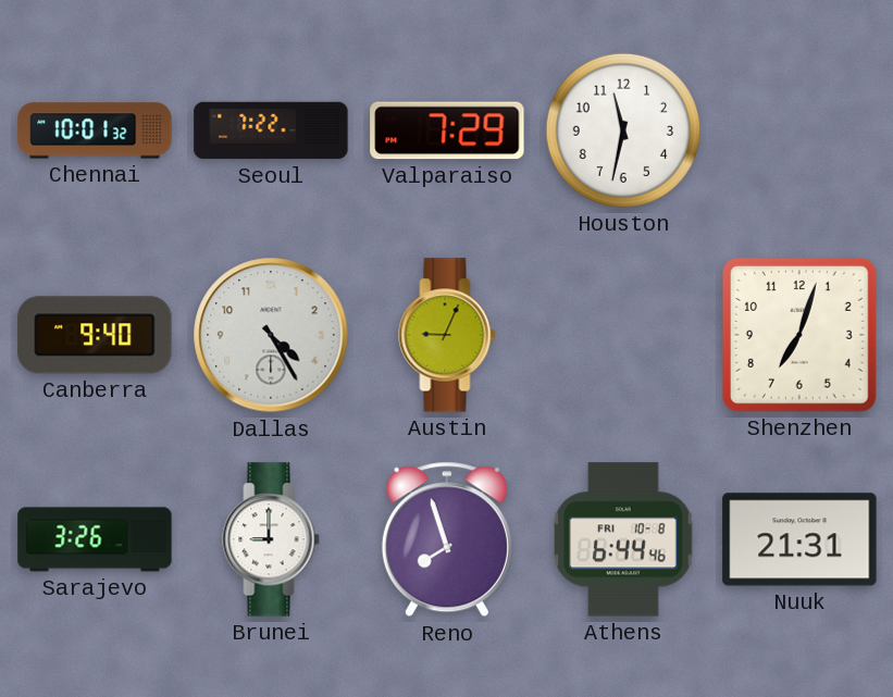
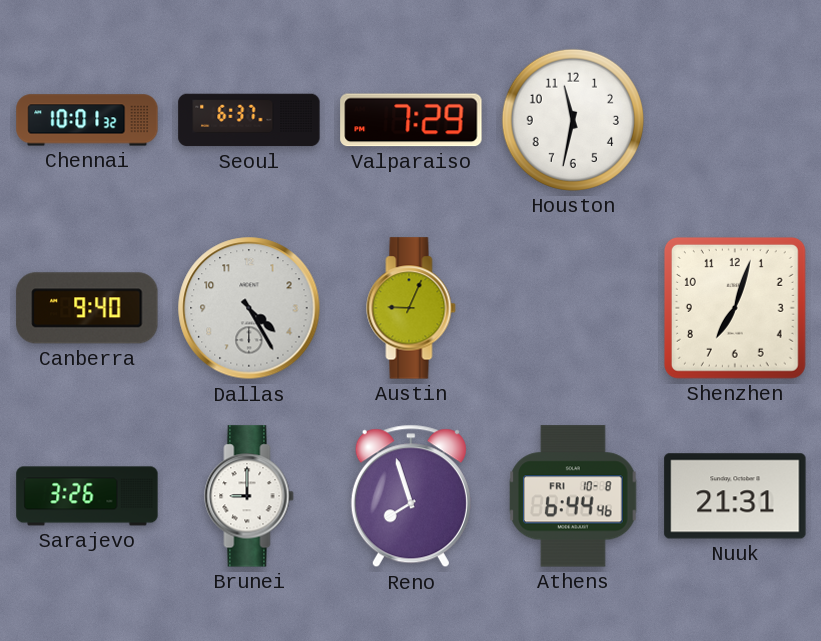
Seoul: 7:22 -> 6:37
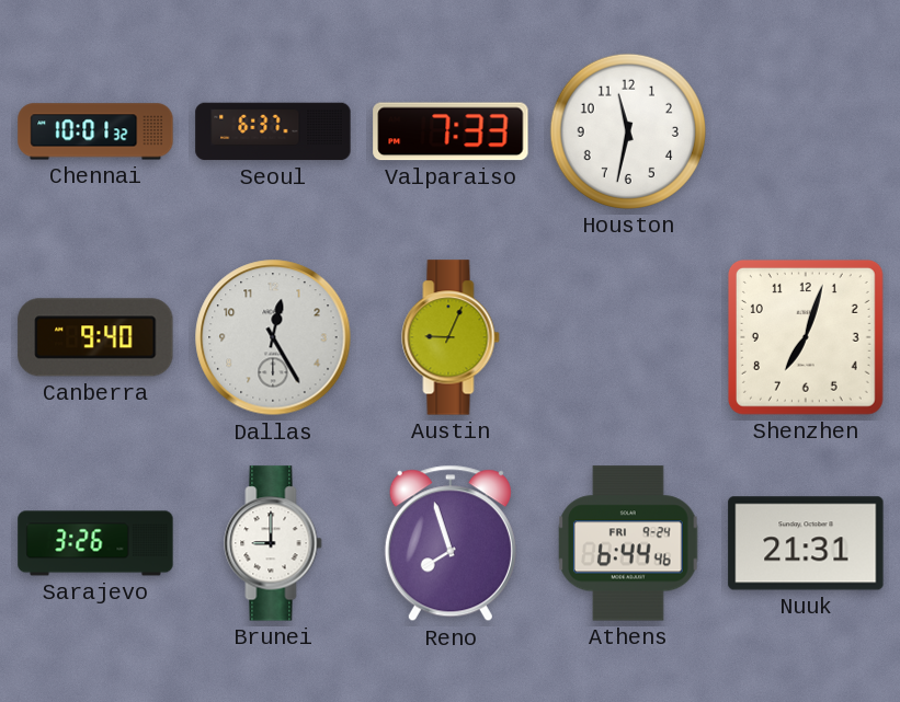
Valparaiso: 7:29 -> 7:33
Dallas: 4:25 -> 12:25
Athens date: FRI 10-8 -> FRI 9-24
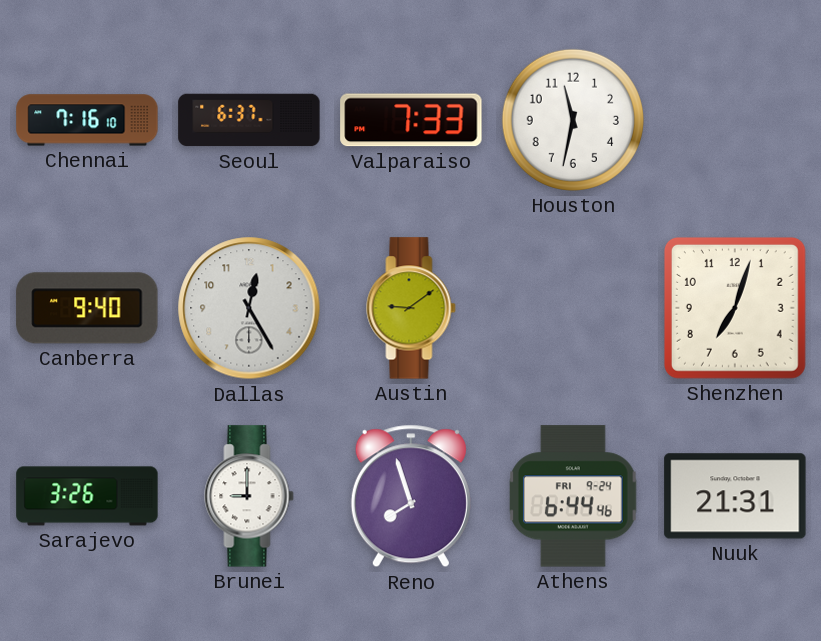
Chennai: 10:01 -> 7:16
Austin: 9:04 -> 9:09
